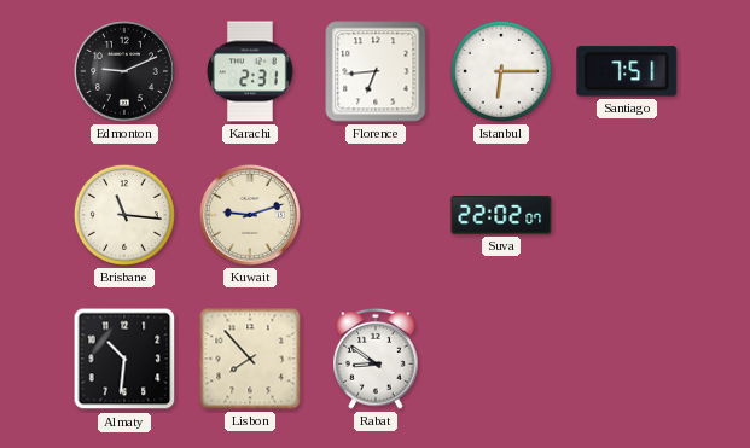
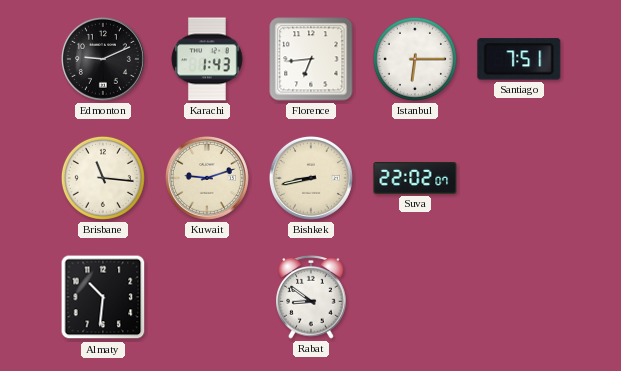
Karachi: 2:31 -> 1:43
Bishkek: none -> 8:43
Lisbon: 7:53 -> none
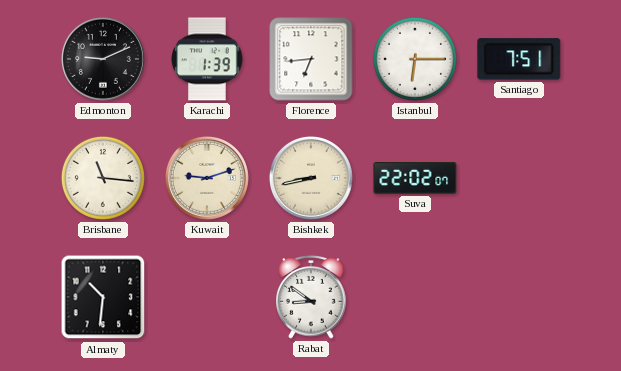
Karachi: 1:43 -> 1:39
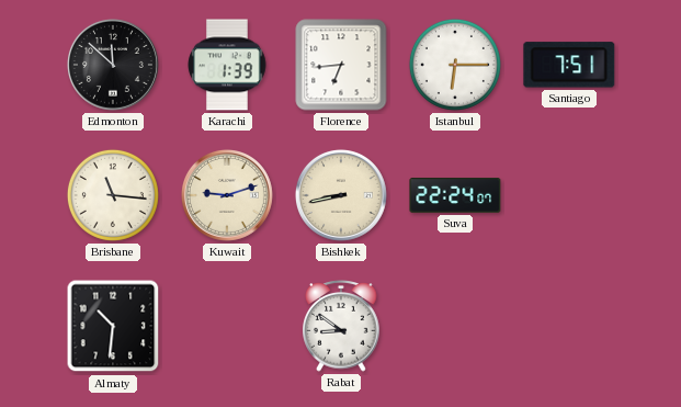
Edmonton: 9:11 -> 11:52
Suva: 22:02 -> 22:24
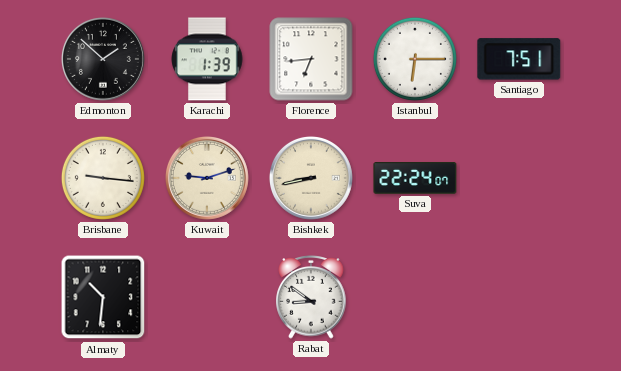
Edmonton: 11:52 -> 1:52
Brisbane: 11:16 -> 9:16
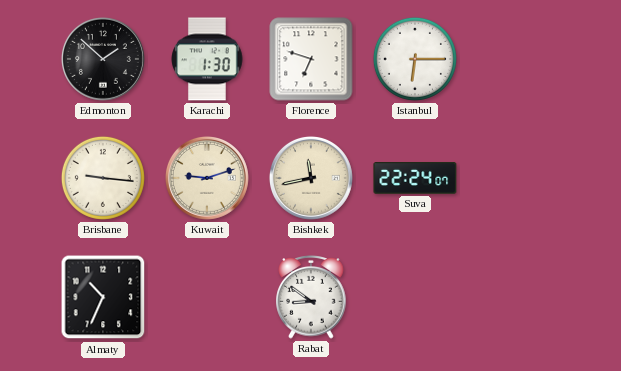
Karachi: 1:39 -> 1:30
Florence: 6:44 -> 6:48
Santiago: 7:51 -> none
Bishkek: 8:43 -> 11:43
Almaty: 10:31 -> 10:34
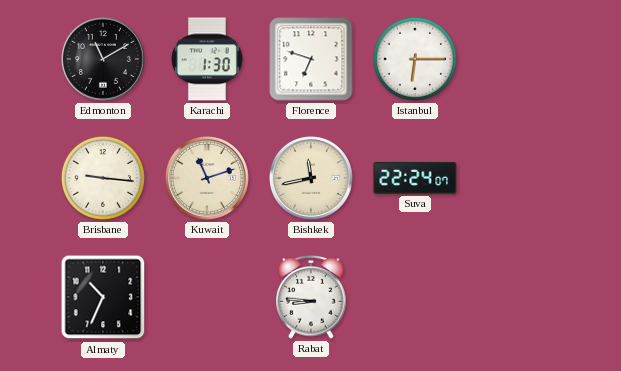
Edmonton: 1:52 -> 11:10
Kuwait: 9:12 -> 11:12
Rabat: 8:51 -> 8:46
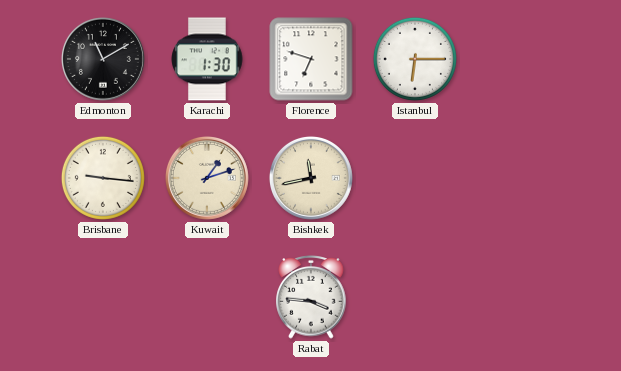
Kuwait: 11:12 -> 1:12
Suva: 22:24 -> none
Almaty: 10:34 -> none
Rabat: 8:46 -> 3:46
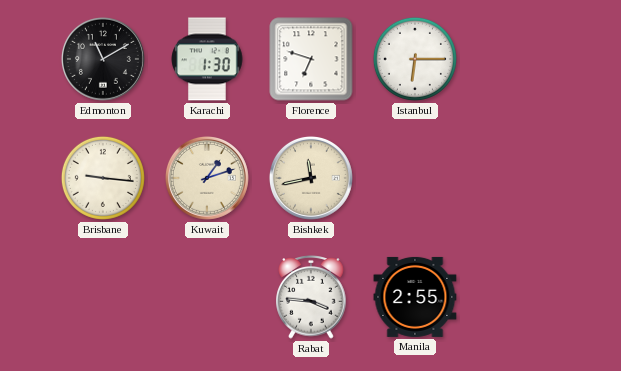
Manila: none -> 2:55
